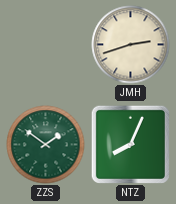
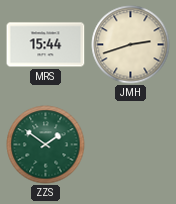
MRS: none -> 15:44
NTZ: 8:04 -> none
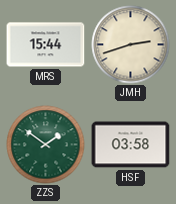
HSF: none -> 03:58
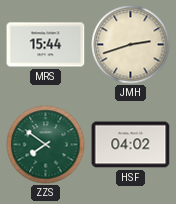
ZZS: 1:51 -> 7:51
HSF: 03:58 -> 04:02
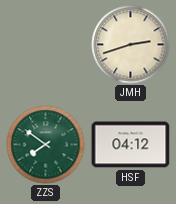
MRS: 15:44 -> none
HSF: 04:02 -> 04:12
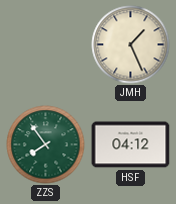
JMH: 2:42 -> 1:26
ZZS: 7:51 -> 7:54
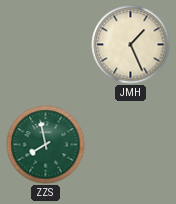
ZZS: 7:54 -> 7:58
HSF: 04:12 -> none
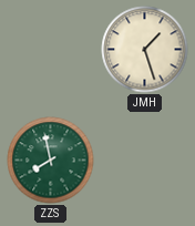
JMH: 1:26 -> 1:27
